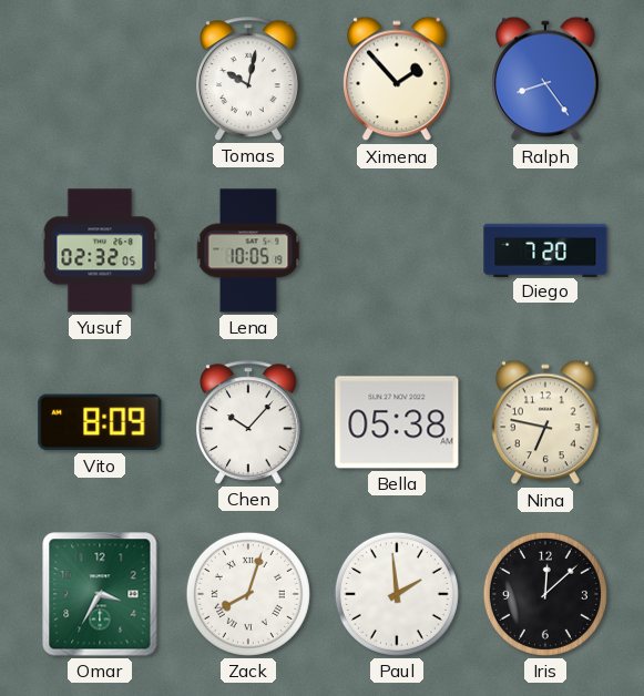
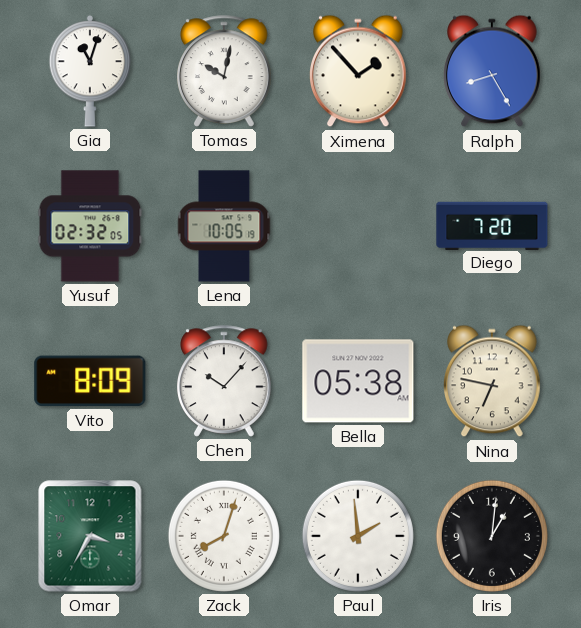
Gia: none -> 11:03
Ralph: 8:24 -> 8:25
Iris: 12:08 -> 1:01
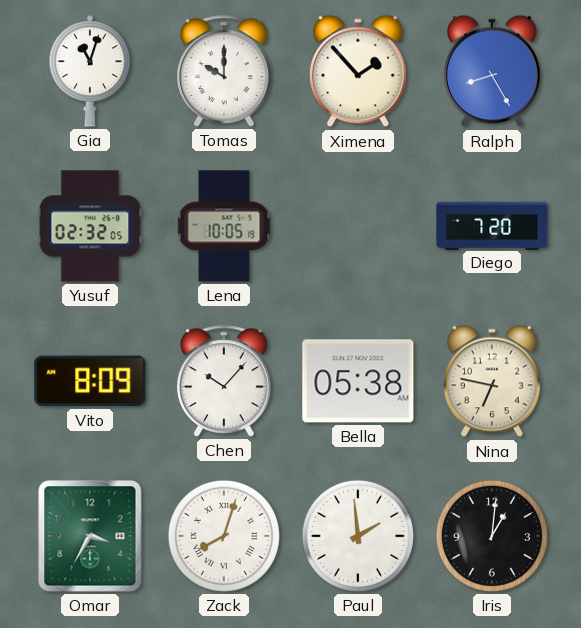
Tomas: 10:02 -> 10:00
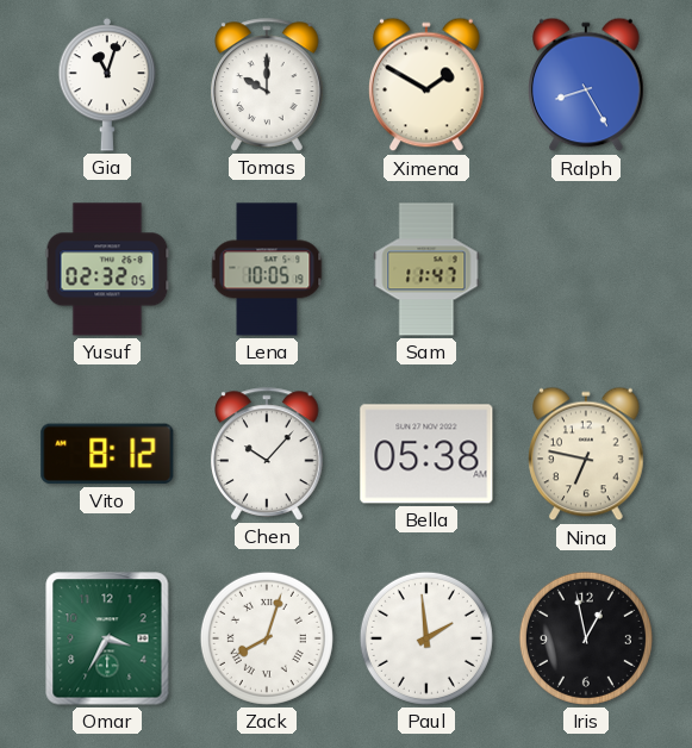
Ximena: 1:53 -> 1:50
Sam: none -> 11:47
Diego: 7:20 -> none
Vito: 8:09 -> 8:12
Iris: 1:01 -> 12:58
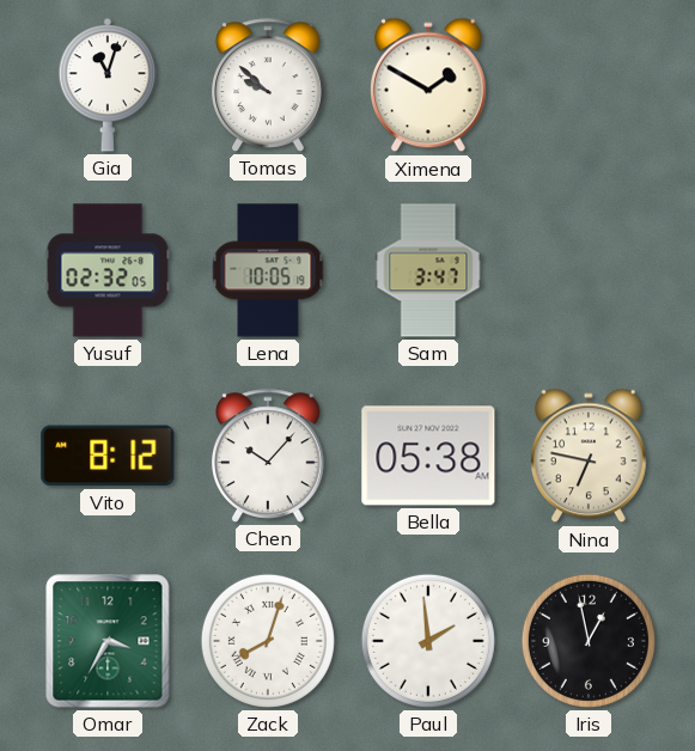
Tomas: 10:00 -> 9:52
Ralph: 8:25 -> none
Sam: 11:47 -> 3:47
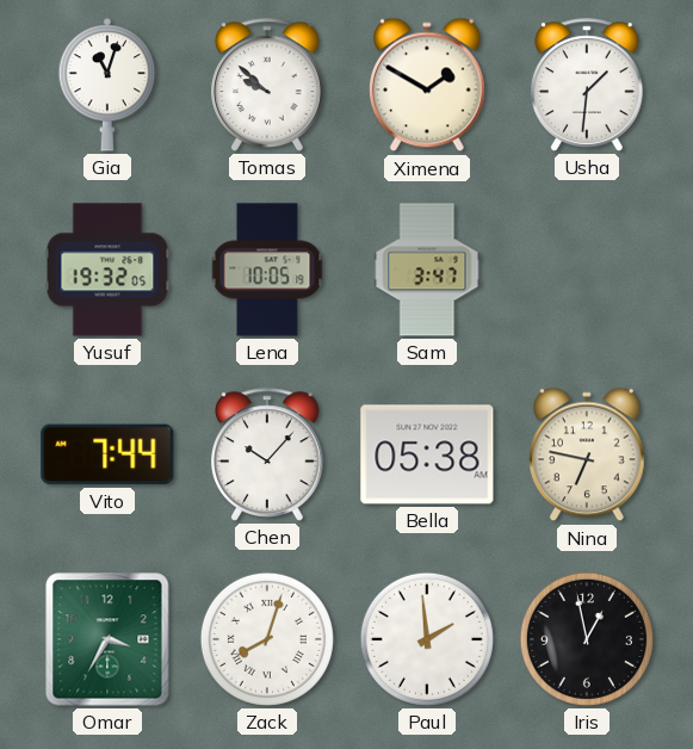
Usha: none -> 1:31
Yusuf: 02:32 -> 19:32
Vito: 8:12 -> 7:44
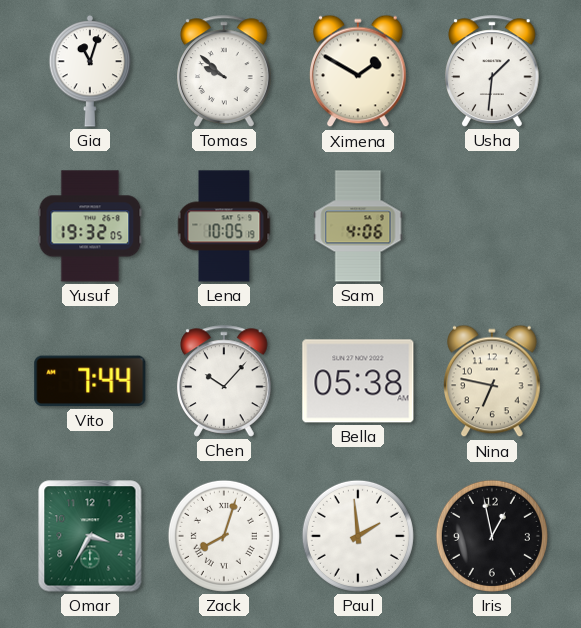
Sam: 3:47 -> 4:06
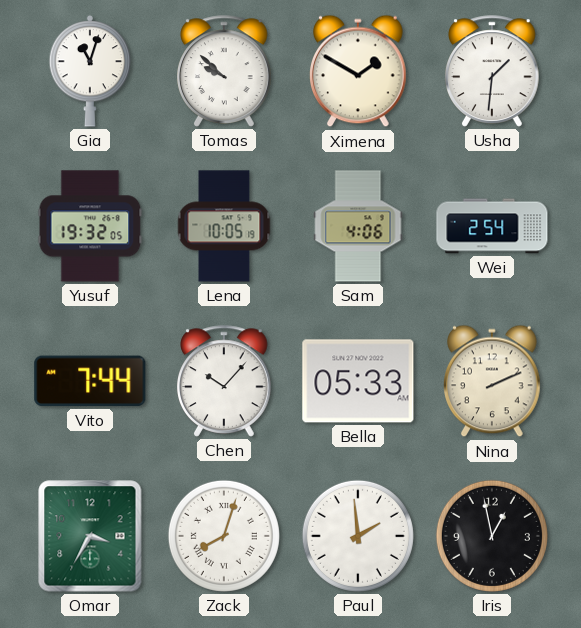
Wei: none -> 2:54
Bella: 05:38 -> 05:33
Nina: 6:47 -> 2:11
